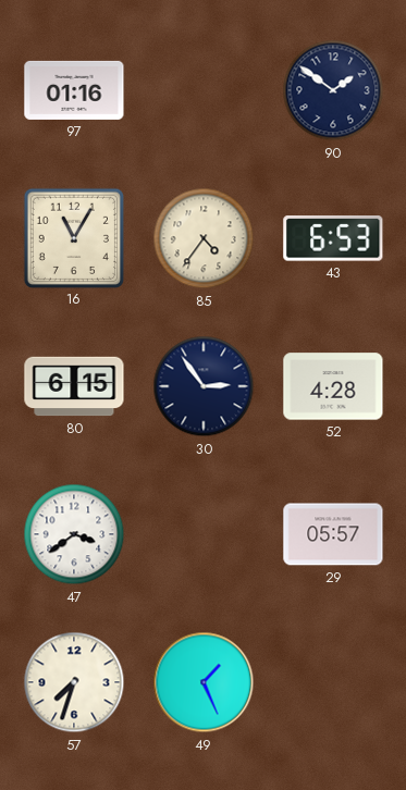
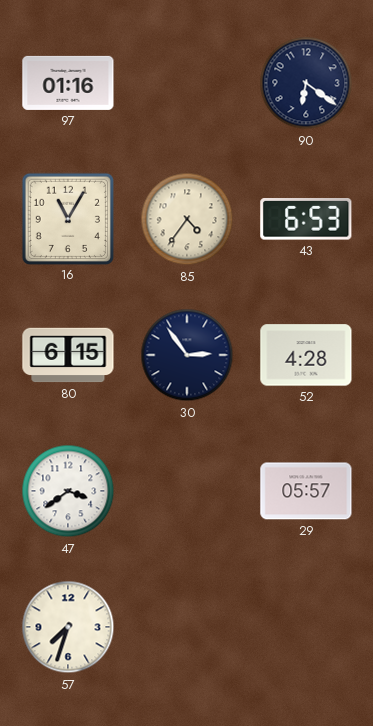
90: 1:51 -> 6:21
49: 1:26 -> none
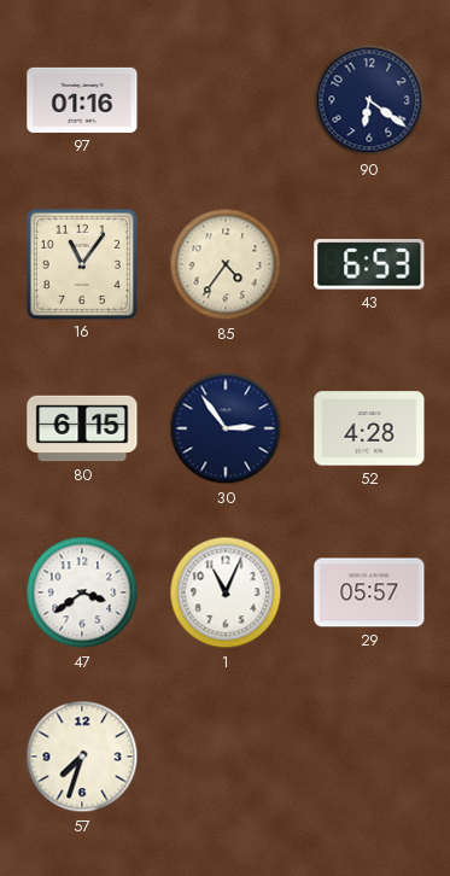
16: 11:05 -> 11:06
1: none -> 11:04
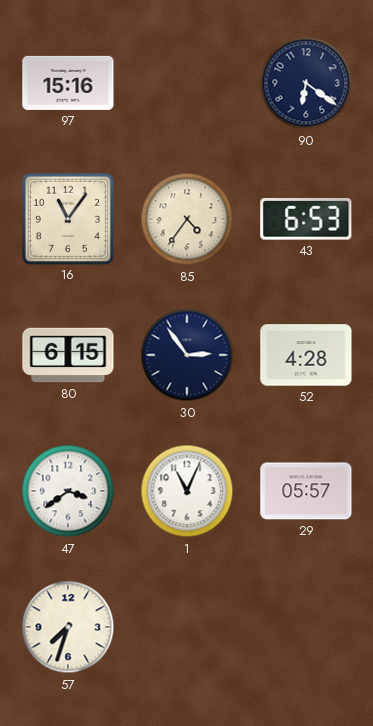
97: 01:16 -> 15:16
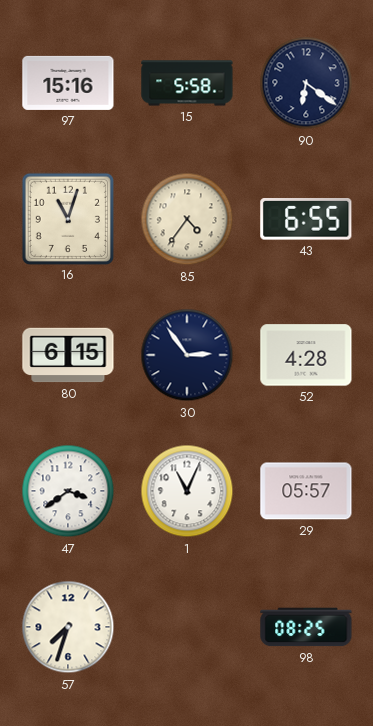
15: none -> 5:58
16: 11:06 -> 11:03
43: 6:53 -> 6:55
98: none -> 08:25
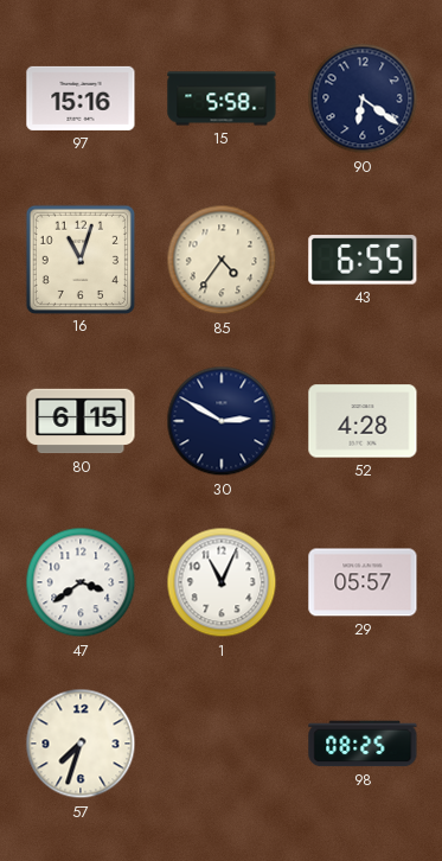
30: 2:54 -> 2:50
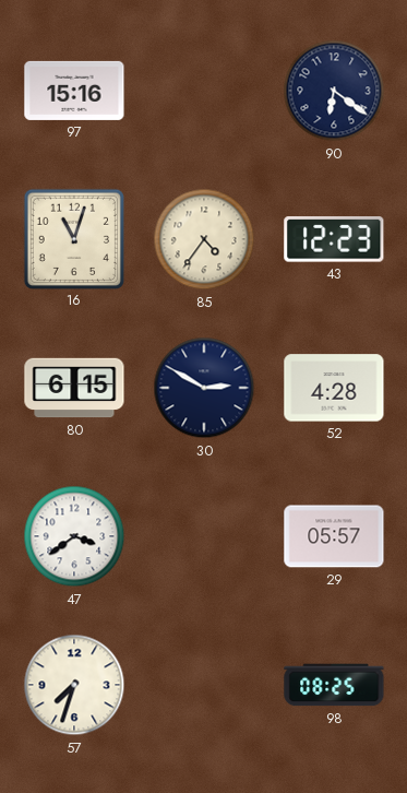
15: 5:58 -> none
43: 6:55 -> 12:23
1: 11:04 -> none
